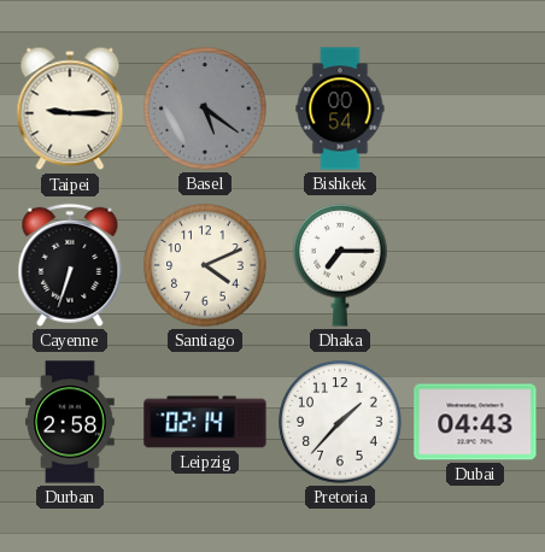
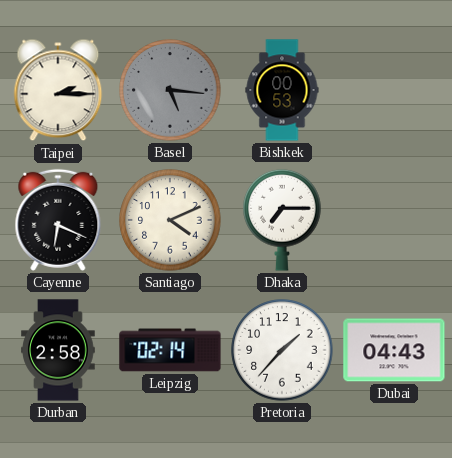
Taipei: 9:15 -> 2:15
Basel: 5:21 -> 5:16
Bishkek: 00:54 -> 00:53
Cayenne: 6:33 -> 6:19
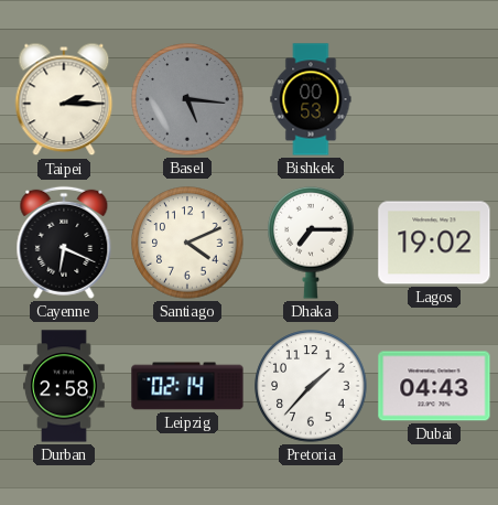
Lagos: none -> 19:02
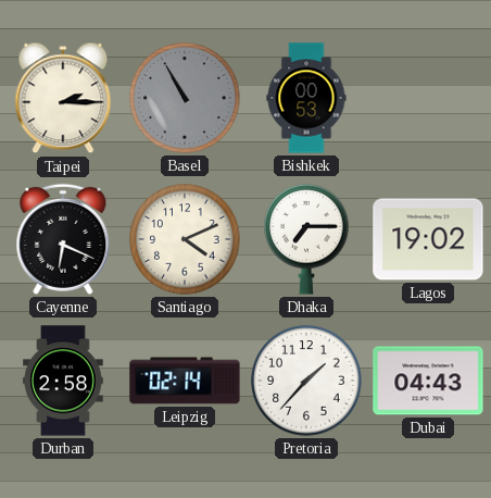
Basel: 5:16 -> 10:55
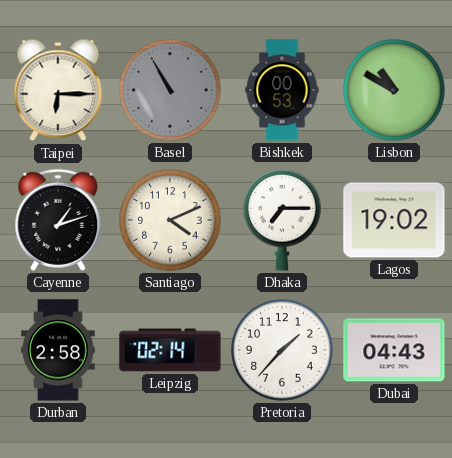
Taipei: 2:15 -> 6:15
Lisbon: none -> 10:50
Cayenne: 6:19 -> 1:12
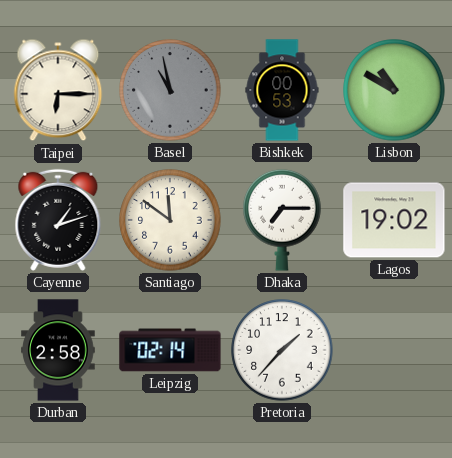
Basel: 10:55 -> 10:58
Santiago: 4:11 -> 11:51
Dubai: 04:43 -> none
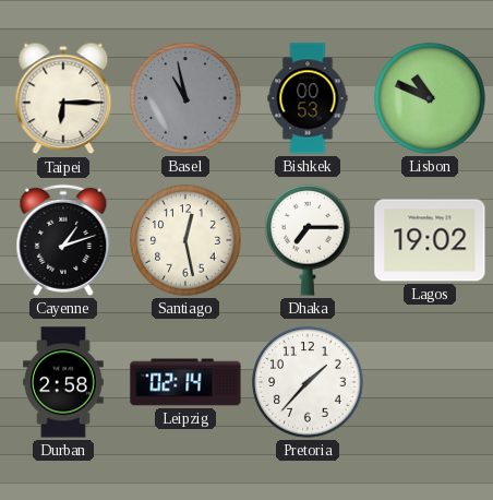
Lisbon: 10:50 -> 10:49
Santiago: 11:51 -> 12:28
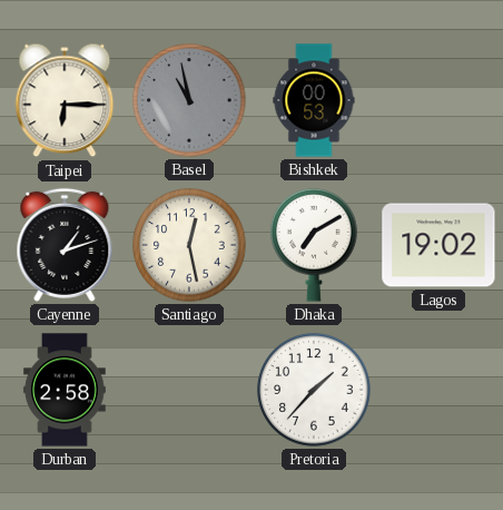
Lisbon: 10:49 -> none
Dhaka: 7:15 -> 7:10
Leipzig: 02:14 -> none
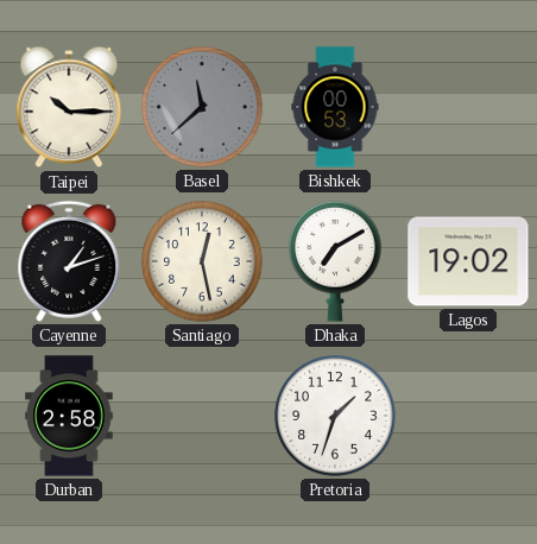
Taipei: 6:15 -> 10:15
Basel: 10:58 -> 11:38
Pretoria: 1:37 -> 1:33
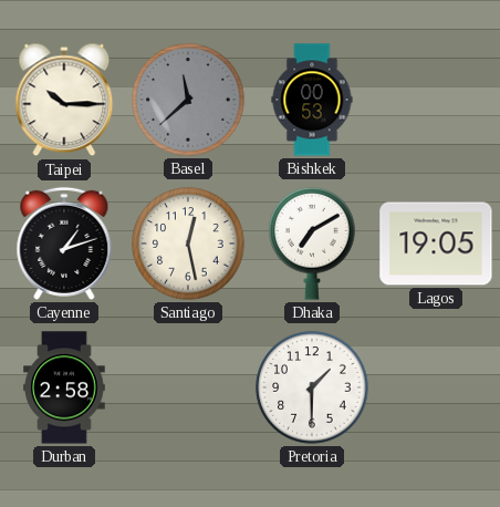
Lagos: 19:02 -> 19:05
Pretoria: 1:33 -> 1:30
